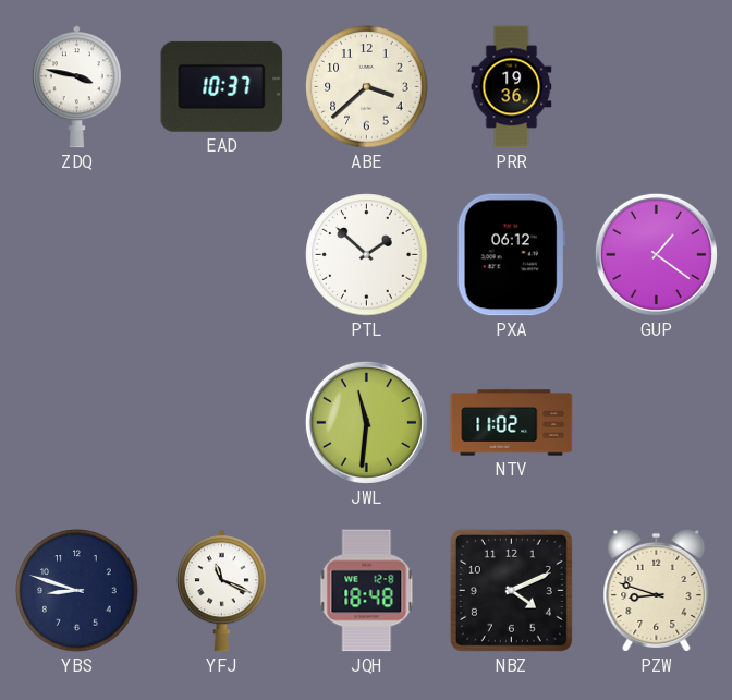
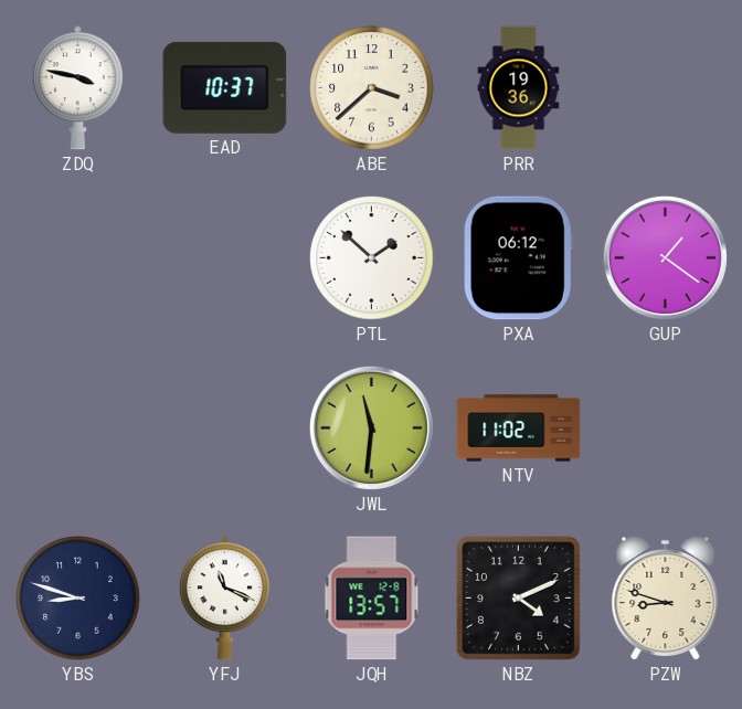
JQH: 18:48 -> 13:57
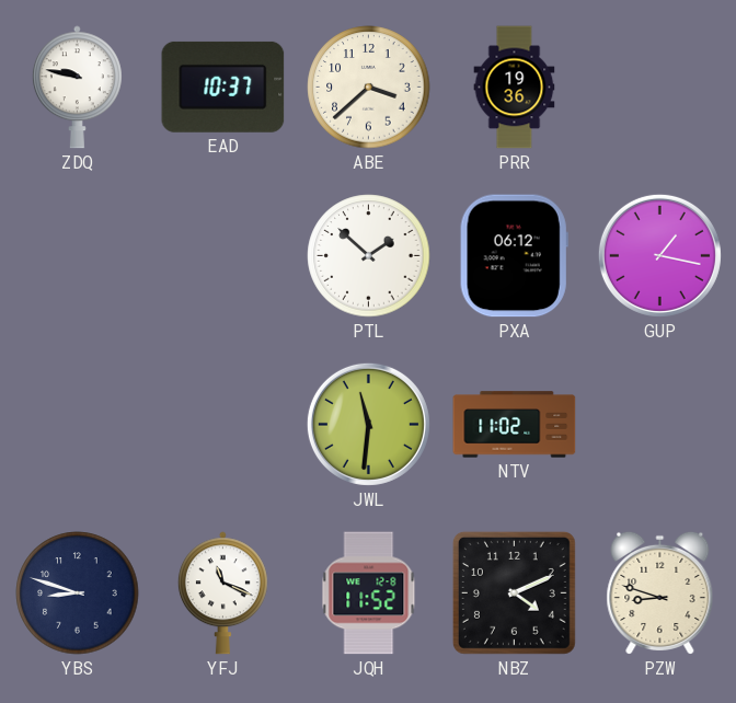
ZDQ: 3:47 -> 9:47
GUP: 1:21 -> 1:17
JQH: 13:57 -> 11:52
